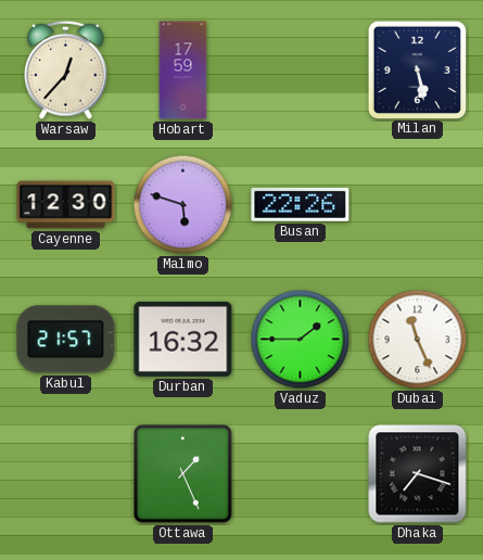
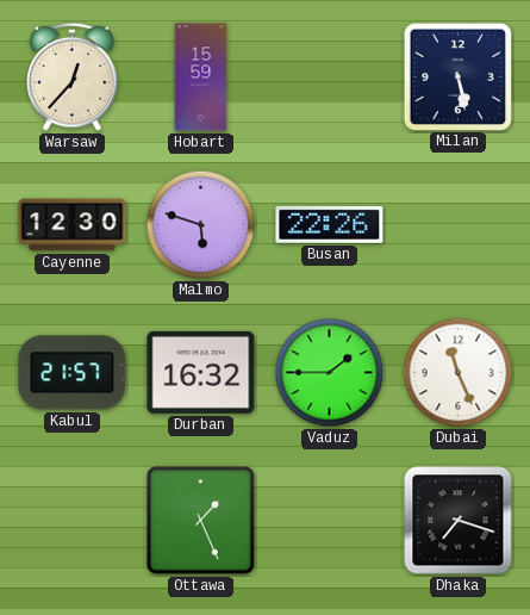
Hobart: 17:59 -> 15:59
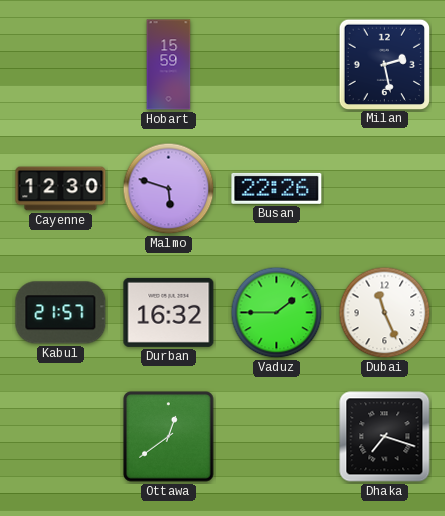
Warsaw: 12:37 -> none
Milan: 5:28 -> 2:28
Ottawa: 1:26 -> 12:39
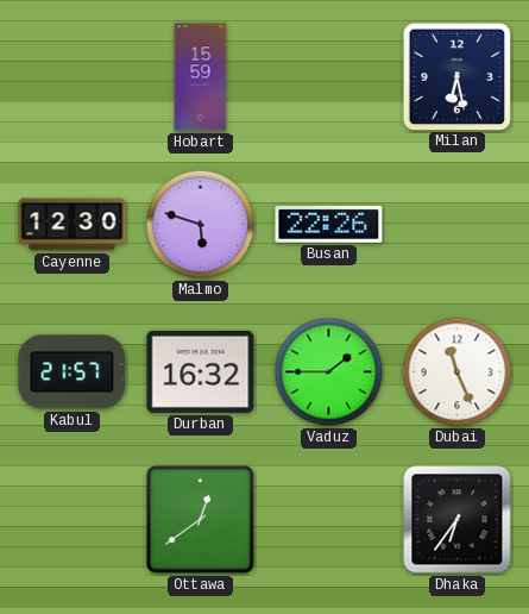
Milan: 2:28 -> 6:28
Dhaka: 7:18 -> 6:36
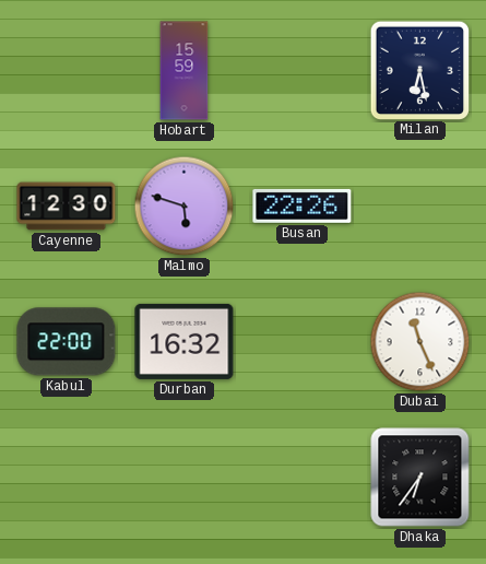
Kabul: 21:57 -> 22:00
Vaduz: 1:45 -> none
Ottawa: 12:39 -> none
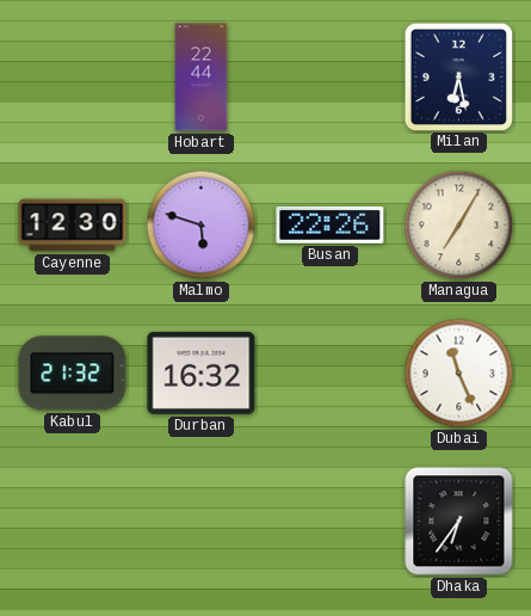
Hobart: 15:59 -> 22:44
Managua: none -> 7:05
Kabul: 22:00 -> 21:32
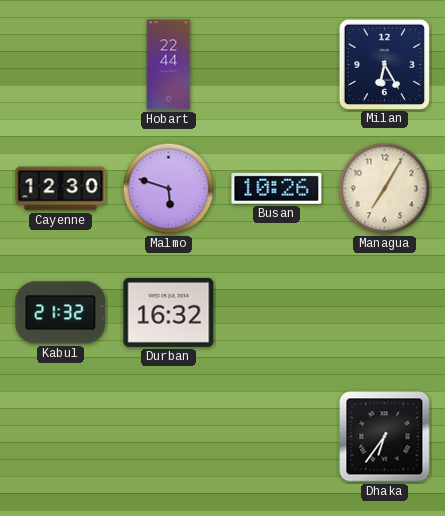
Milan: 6:28 -> 6:25
Busan: 22:26 -> 10:26
Dubai: 11:26 -> none
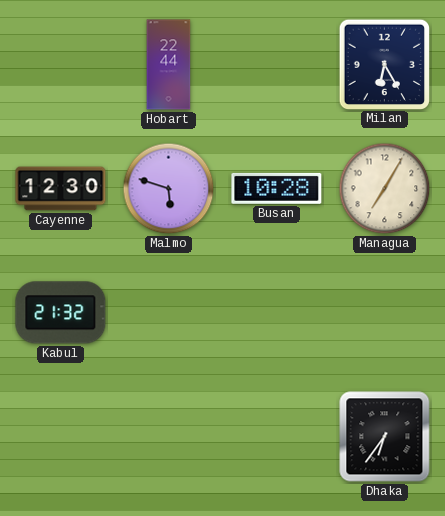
Busan: 10:26 -> 10:28
Durban: 16:32 -> none
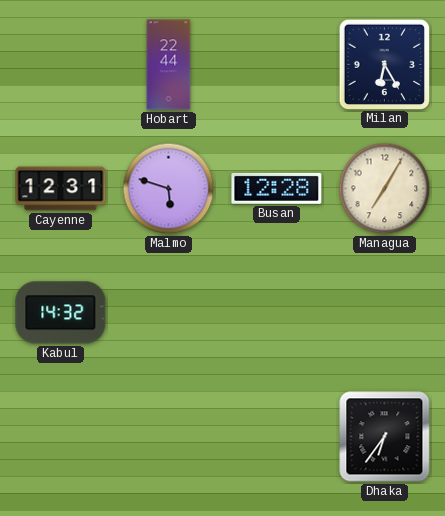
Cayenne: 12:30 -> 12:31
Busan: 10:28 -> 12:28
Kabul: 21:32 -> 14:32
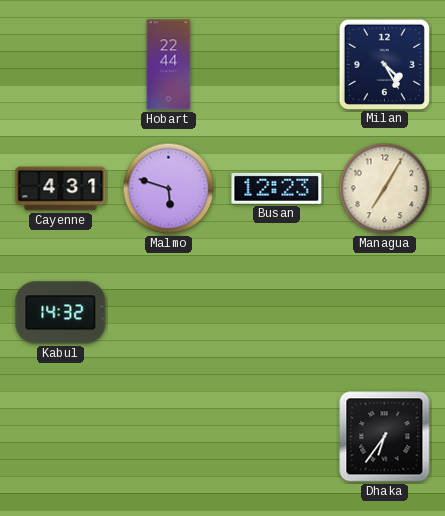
Milan: 6:25 -> 4:25
Cayenne: 12:31 -> 4:31
Busan: 12:28 -> 12:23
